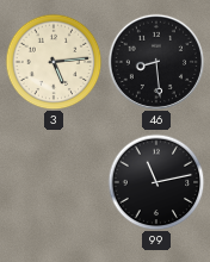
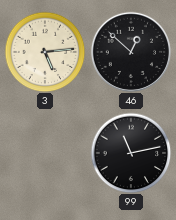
46: 8:29 -> 12:52
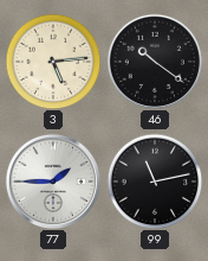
46: 12:52 -> 10:21
77: none -> 1:45
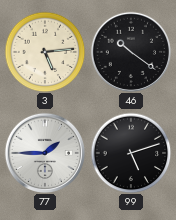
99: 11:13 -> 5:12
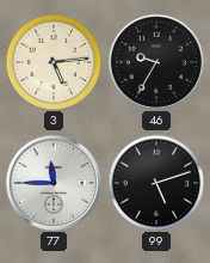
46: 10:21 -> 9:35
77: 1:45 -> 11:45
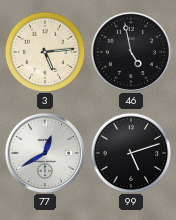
46: 9:35 -> 4:58
77: 11:45 -> 12:40
